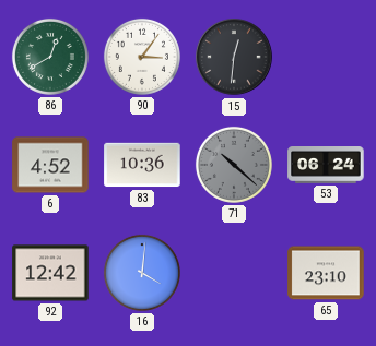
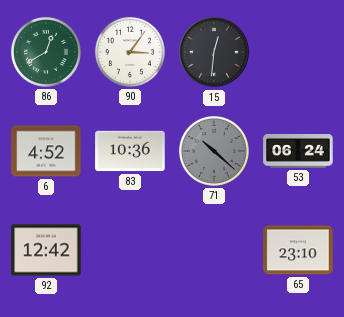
16: 4:01 -> none
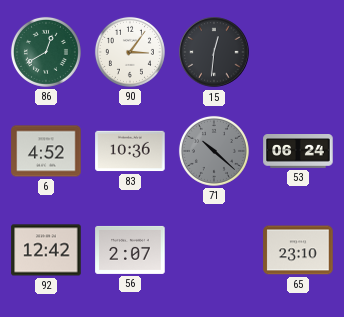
56: none -> 2:07
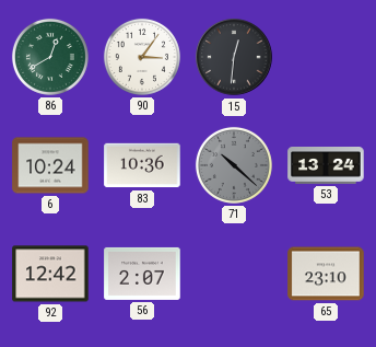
6: 4:52 -> 10:24
53: 06:24 -> 13:24
